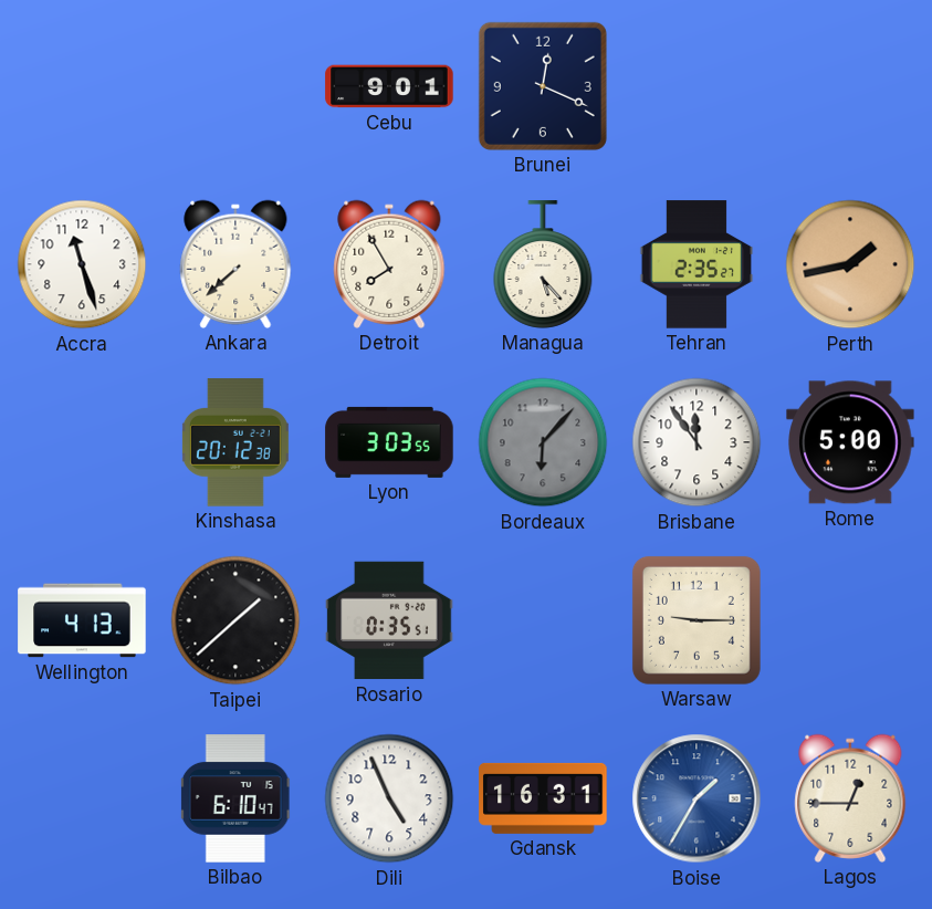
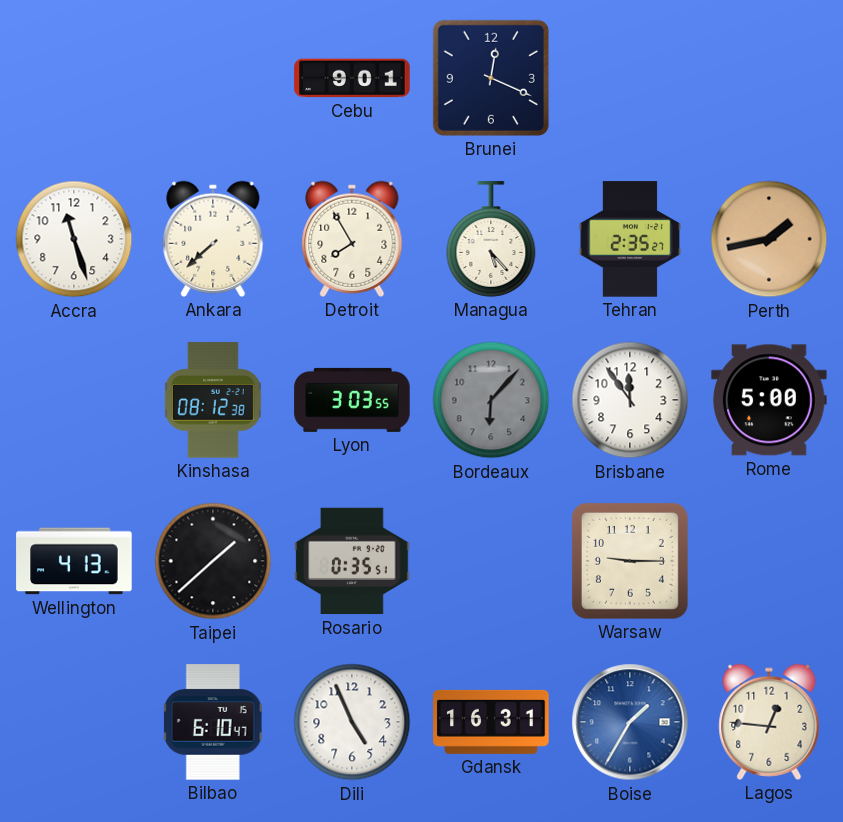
Kinshasa: 20:12 -> 08:12
Lagos: 12:45 -> 12:46
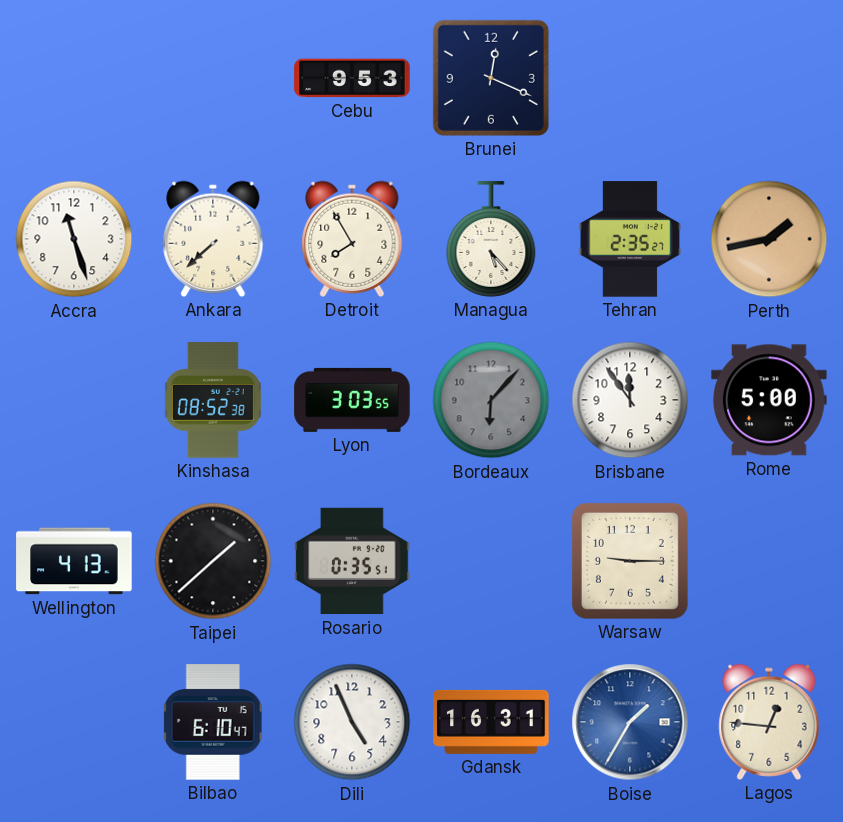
Cebu: 9:01 -> 9:53
Kinshasa: 08:12 -> 08:52
